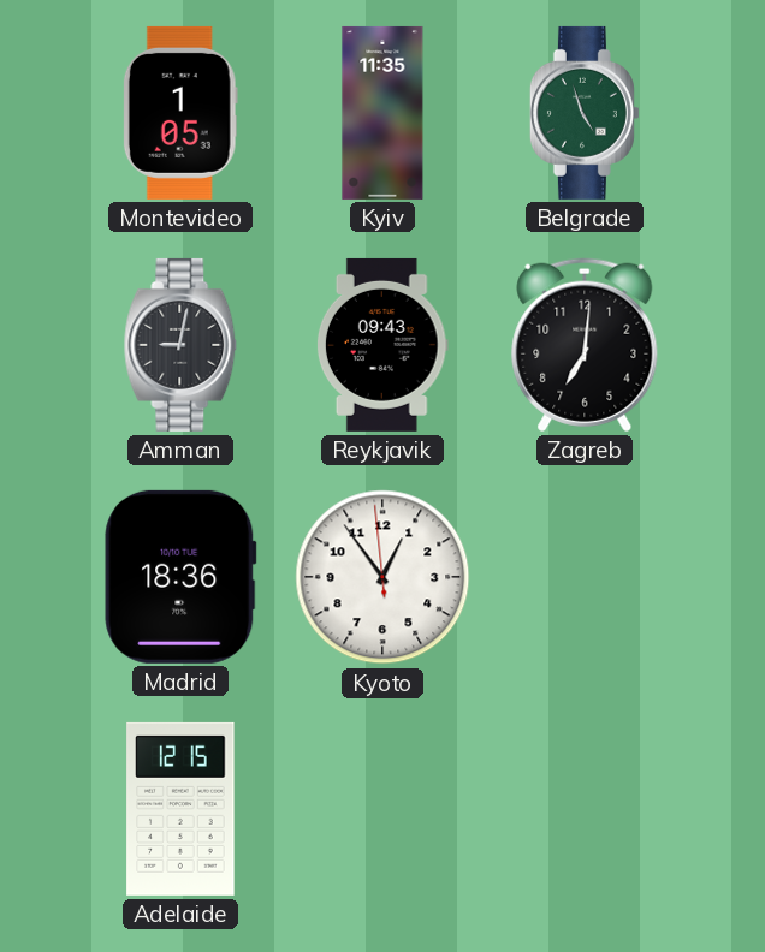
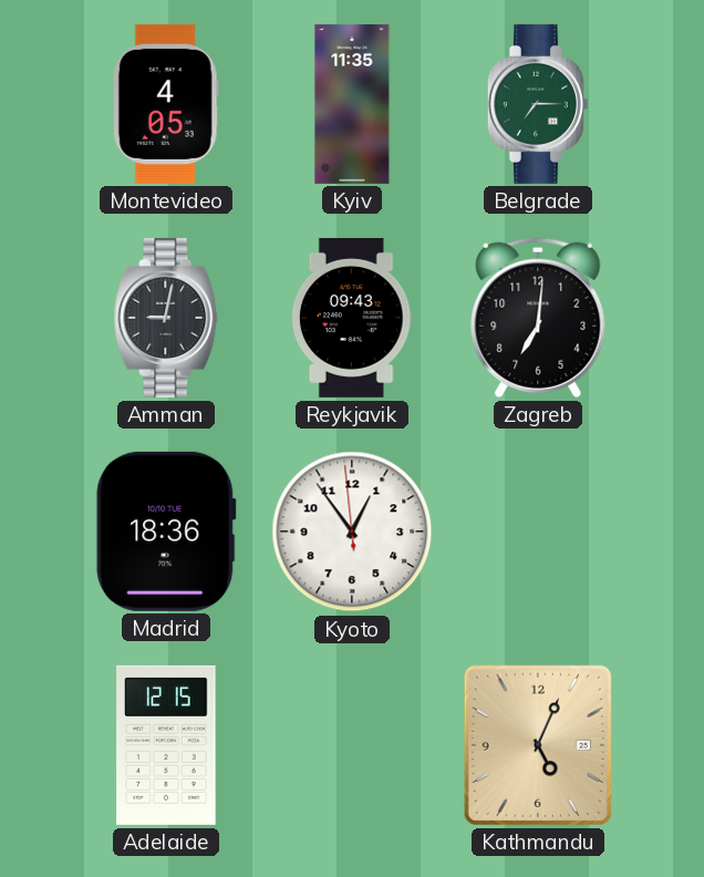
Montevideo: 1:05 -> 4:05
Belgrade: 4:57 -> 7:15
Kathmandu: none -> 5:04
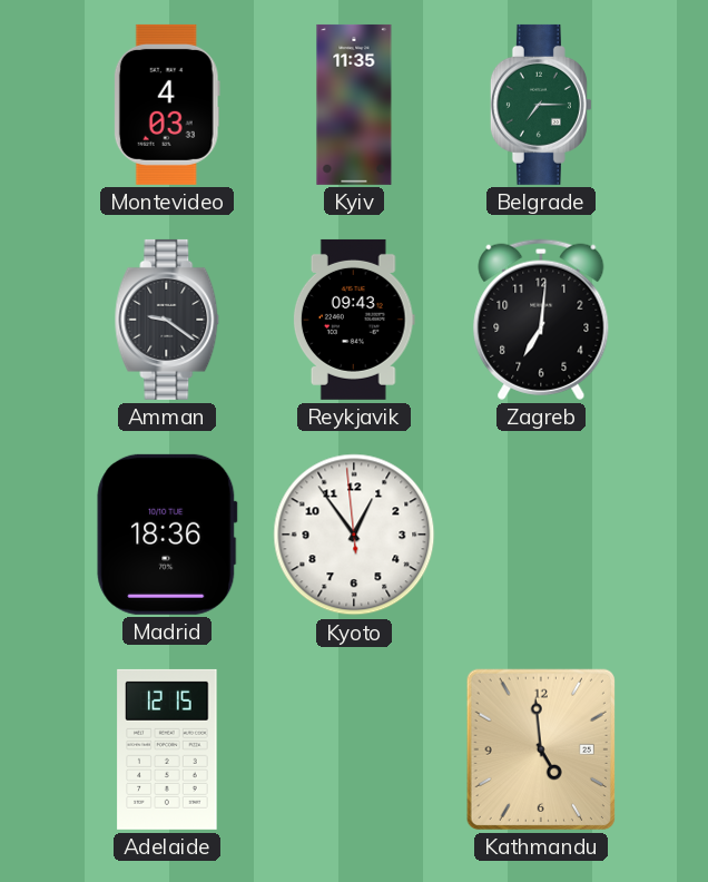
Montevideo: 4:05 -> 4:03
Amman: 9:02 -> 9:21
Kathmandu: 5:04 -> 4:59
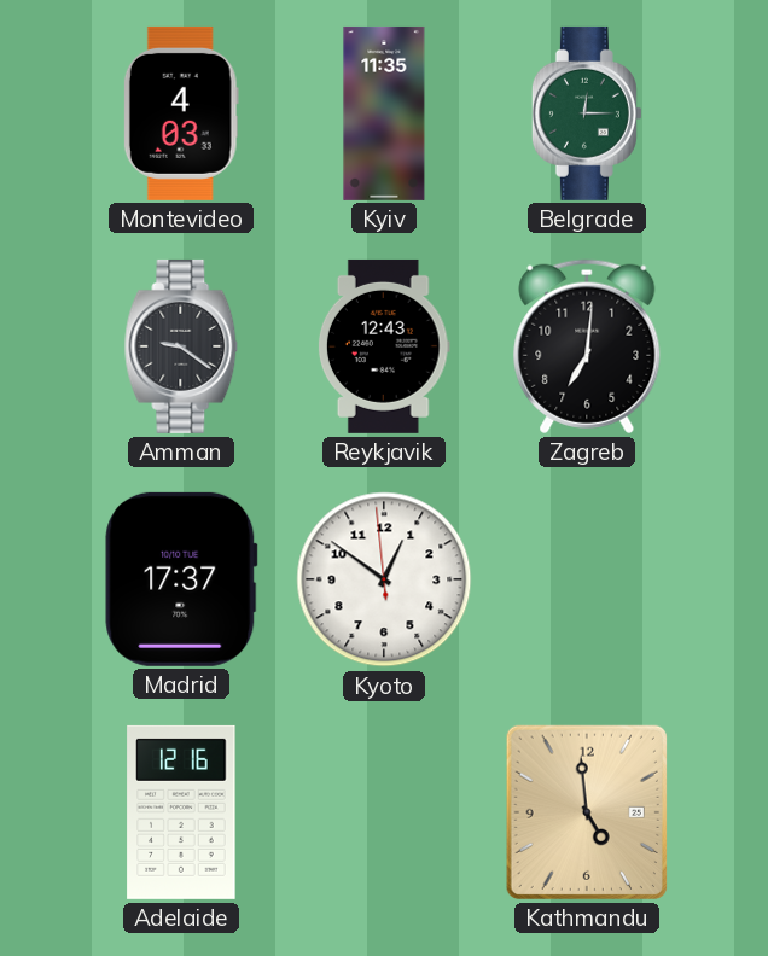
Belgrade: 7:15 -> 12:15
Reykjavik: 09:43 -> 12:43
Madrid: 18:36 -> 17:37
Kyoto: 12:53 -> 12:50
Adelaide: 12:15 -> 12:16
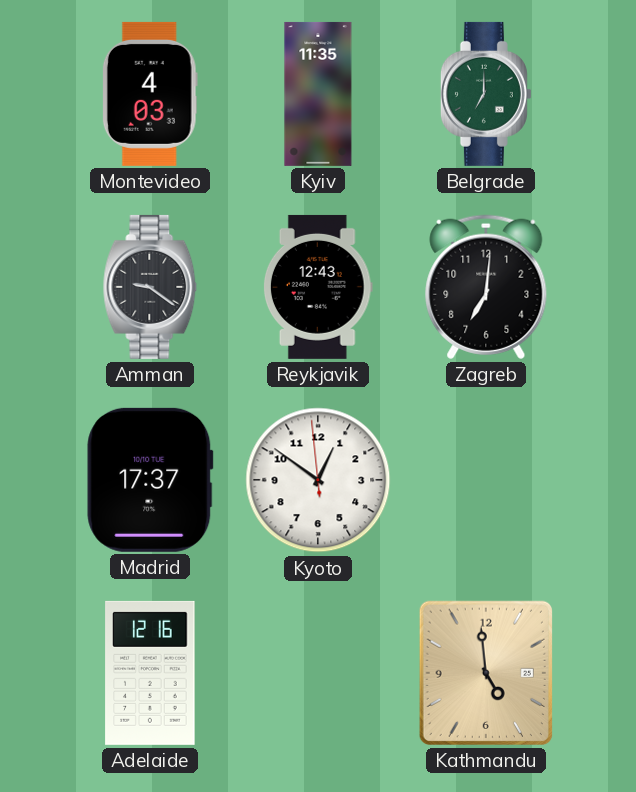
Belgrade: 12:15 -> 7:00
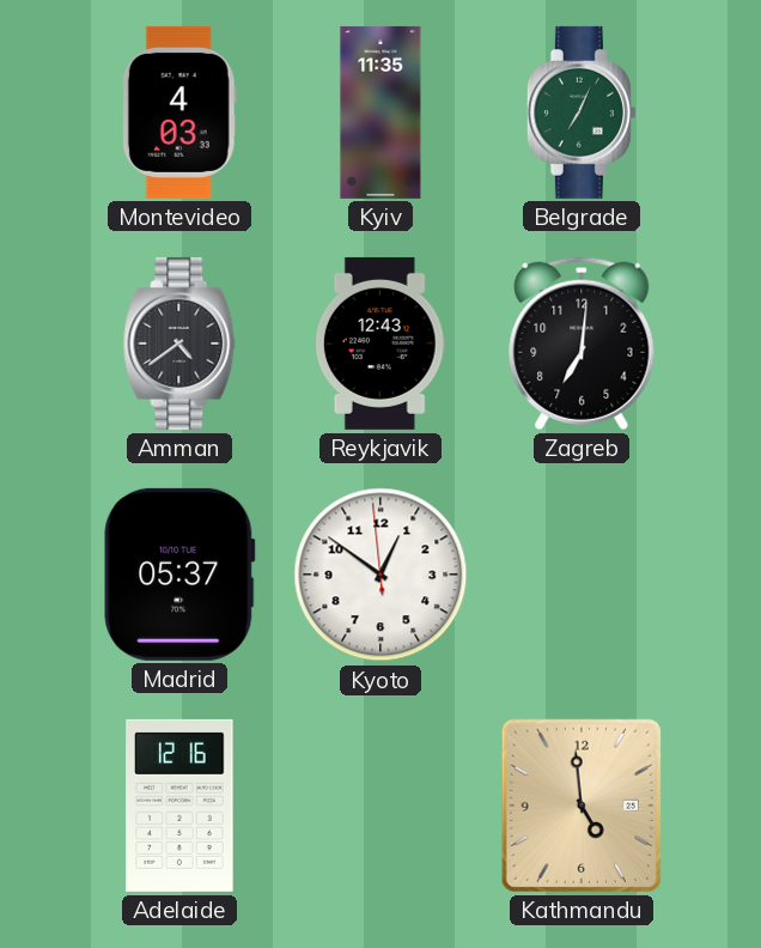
Belgrade: 7:00 -> 7:04
Amman: 9:21 -> 4:39
Madrid: 17:37 -> 05:37
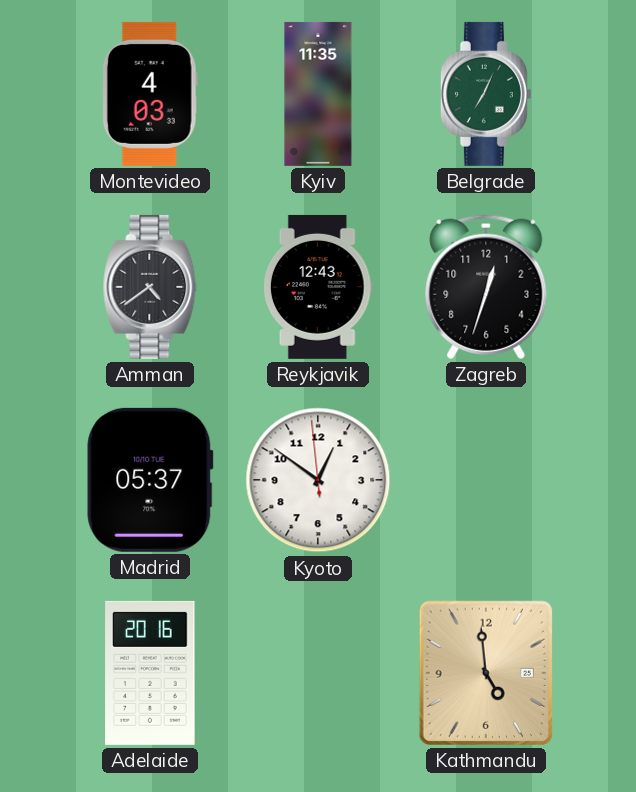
Zagreb: 7:01 -> 12:33
Adelaide: 12:16 -> 20:16
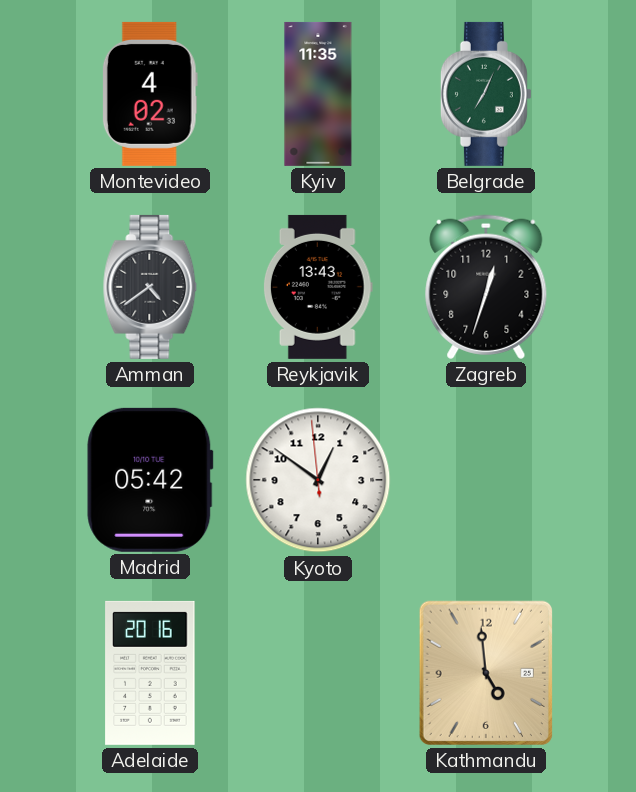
Montevideo: 4:03 -> 4:02
Reykjavik: 12:43 -> 13:43
Madrid: 05:37 -> 05:42
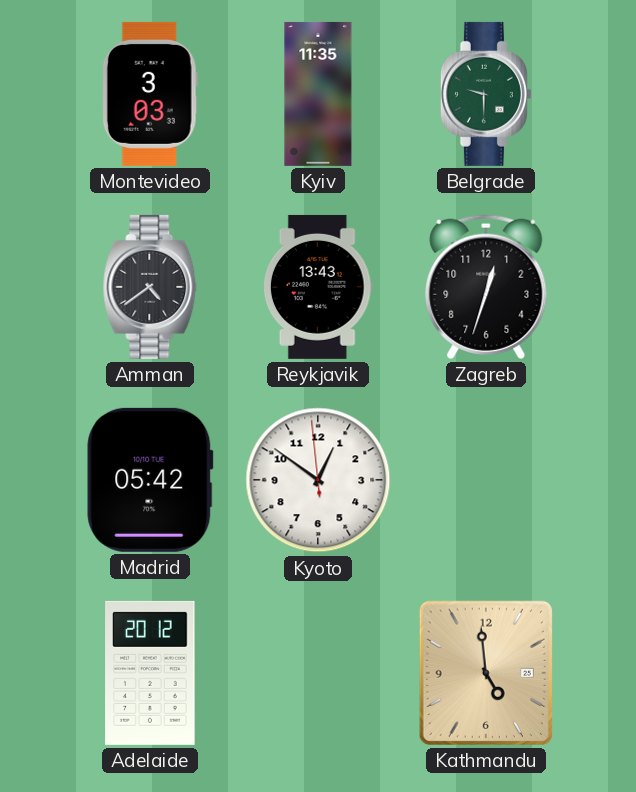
Montevideo: 4:02 -> 3:03
Belgrade: 7:04 -> 9:30
Adelaide: 20:16 -> 20:12
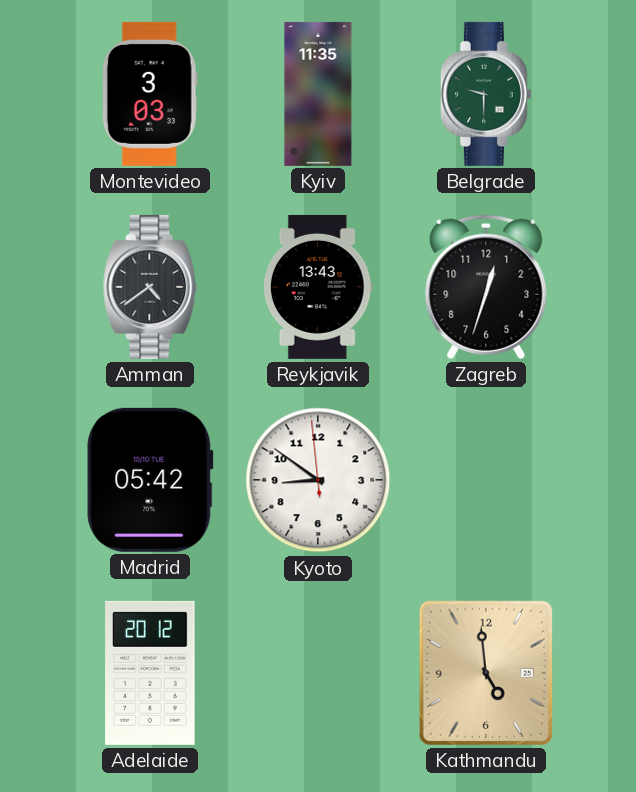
Kyoto: 12:50 -> 8:50
